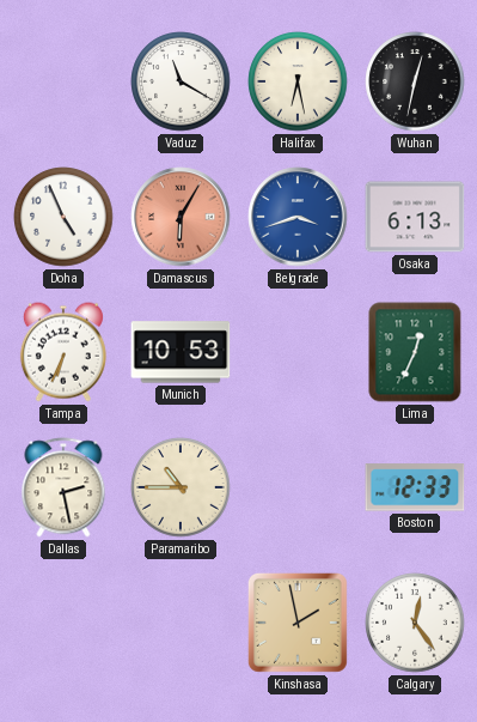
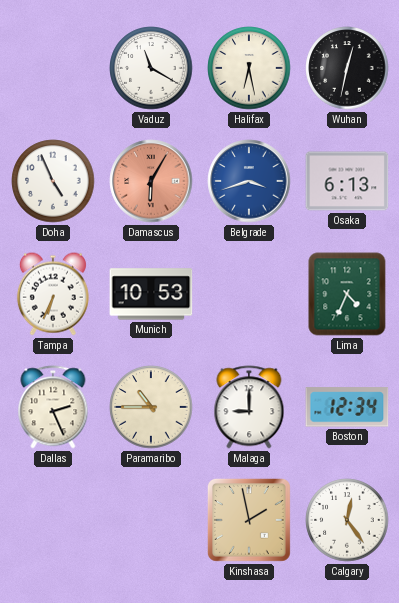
Lima: 12:34 -> 4:34
Dallas: 2:28 -> 2:26
Malaga: none -> 9:00
Boston: 12:33 -> 12:34
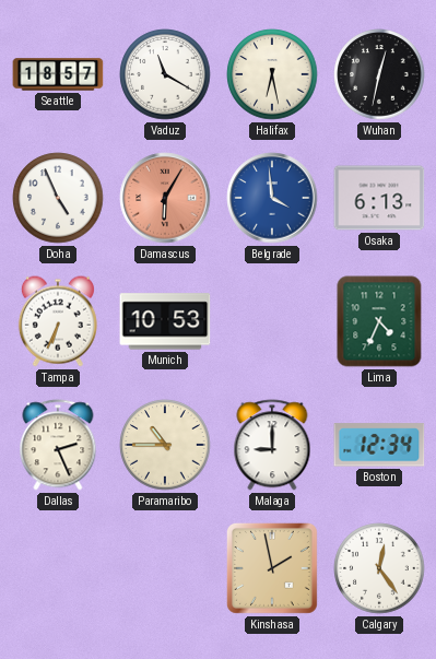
Seattle: none -> 18:57
Belgrade: 3:42 -> 3:59
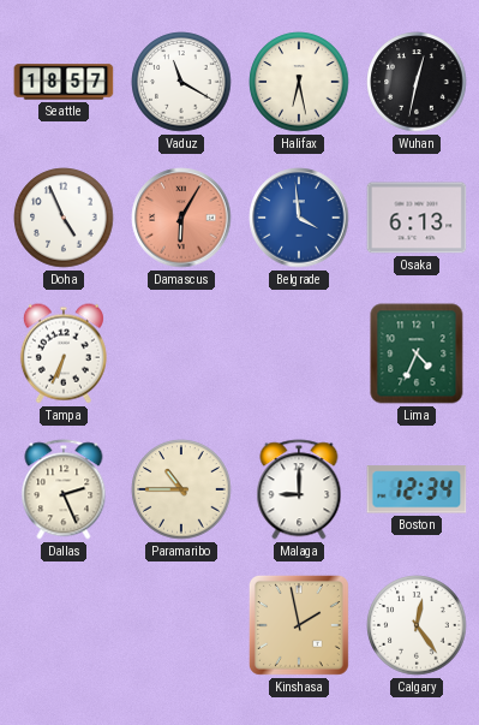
Munich: 10:53 -> none
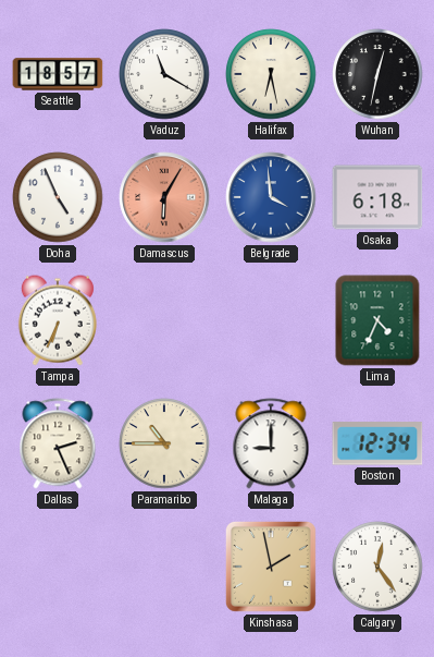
Osaka: 6:13 -> 6:18
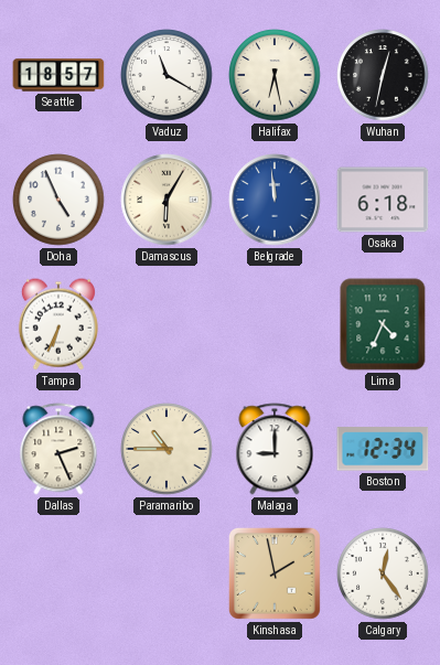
Damascus dial: salmon -> cream
Belgrade: 3:59 -> 11:59
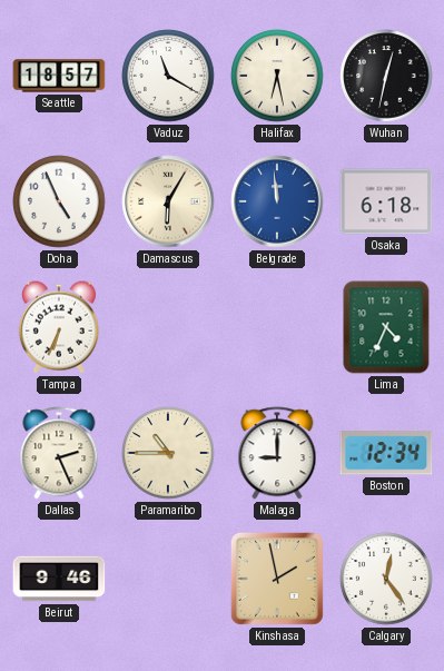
Beirut: none -> 9:46
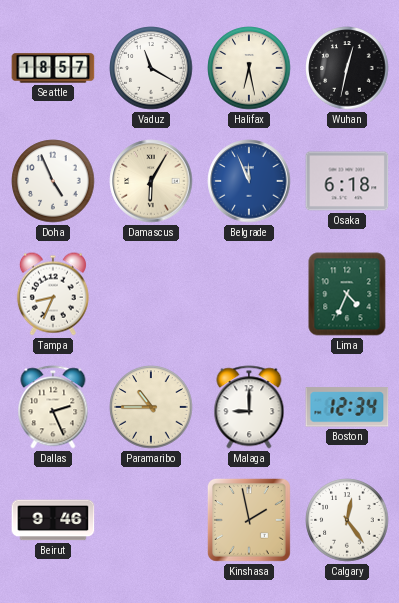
Belgrade: 11:59 -> 11:56
Tampa: 6:34 -> 8:34
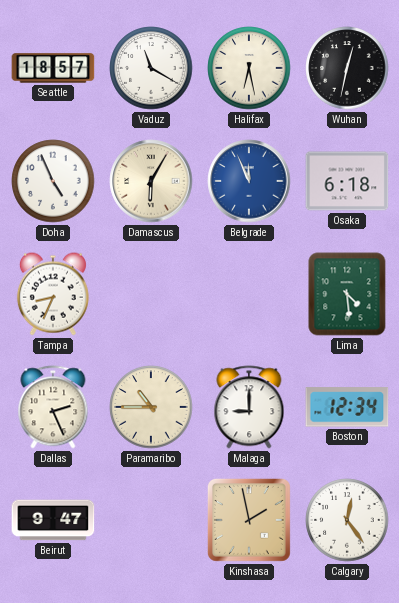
Lima: 4:34 -> 4:29
Beirut: 9:46 -> 9:47
